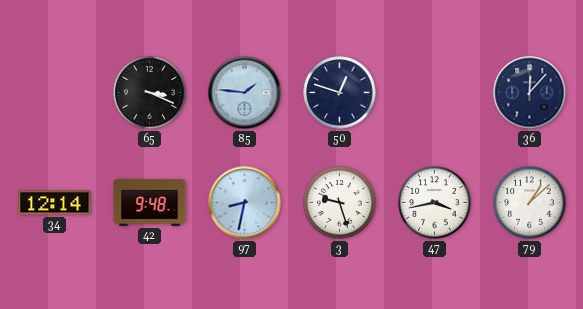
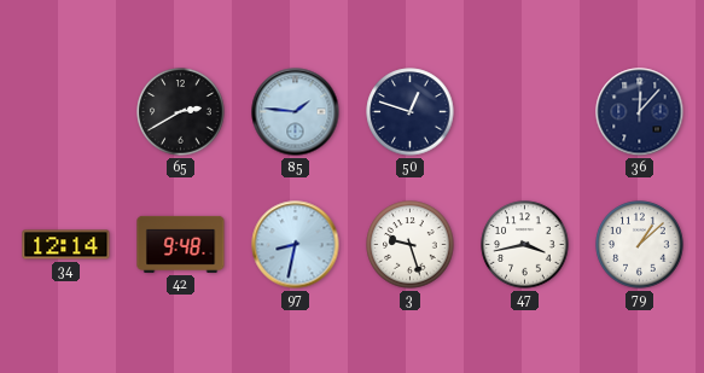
65: 3:19 -> 2:40
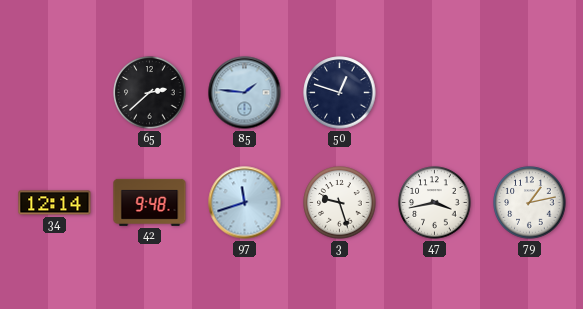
65: 2:40 -> 2:38
36: 12:07 -> none
97: 8:32 -> 11:42
79: 1:08 -> 1:13
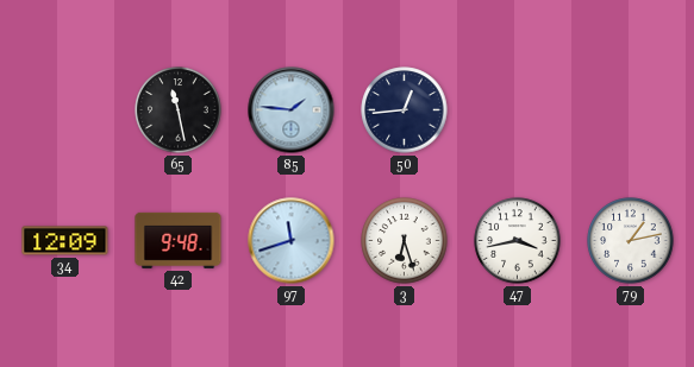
65: 2:38 -> 11:28
50: 12:48 -> 12:44
34: 12:14 -> 12:09
3: 9:27 -> 6:27
